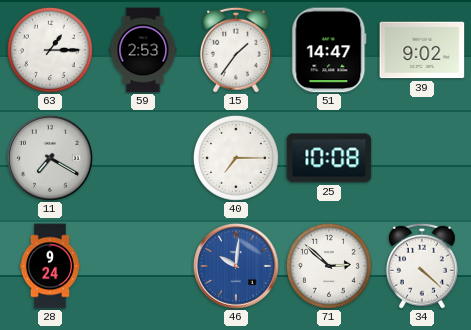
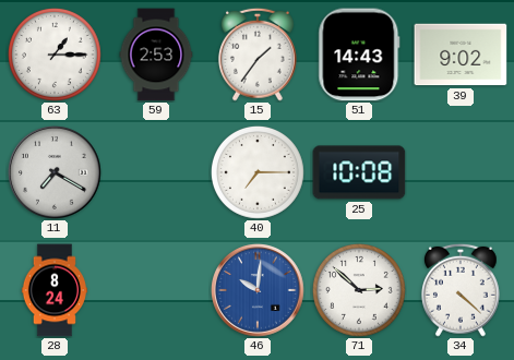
51: 14:47 -> 14:43
28: 9:24 -> 8:24
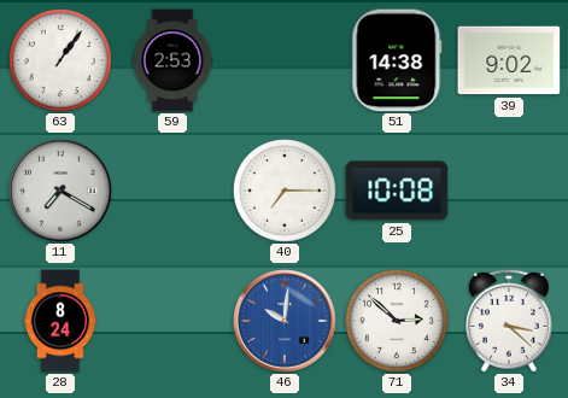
63: 1:15 -> 1:06
15: 1:36 -> none
51: 14:43 -> 14:38
34: 4:22 -> 3:22
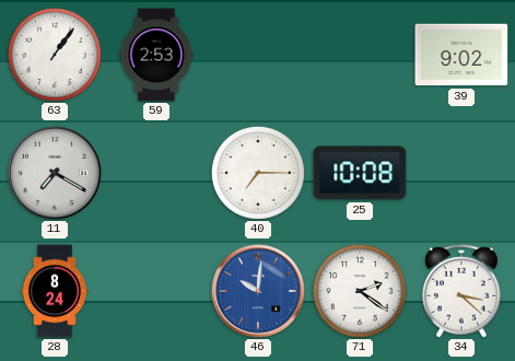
51: 14:38 -> none
71: 2:52 -> 2:21
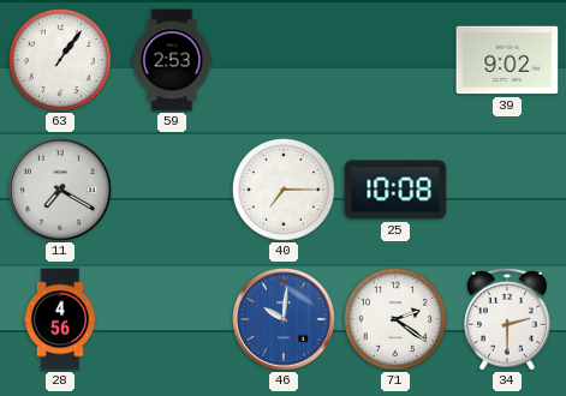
28: 8:24 -> 4:56
34: 3:22 -> 2:30
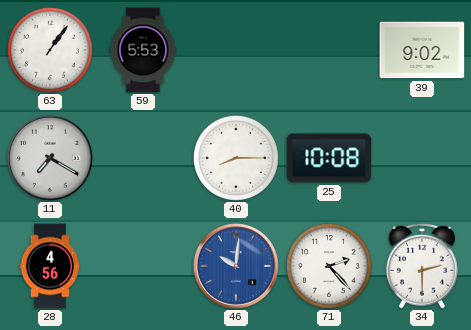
59: 2:53 -> 5:53
40: 7:15 -> 8:15
71: 2:21 -> 2:23
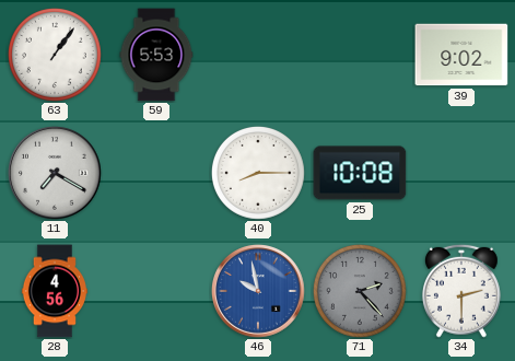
46: 10:01 -> 9:58
71 dial: white -> grey
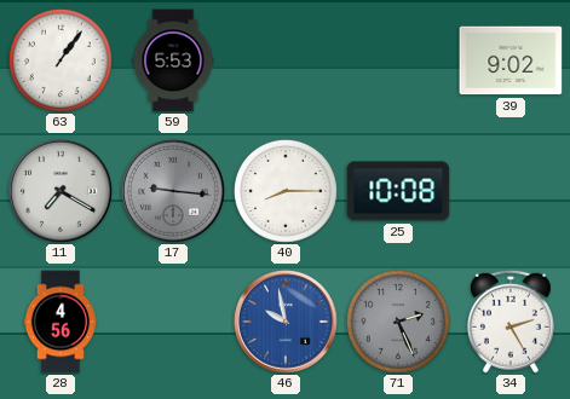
17: none -> 9:16
71: 2:23 -> 2:26
34: 2:30 -> 2:25
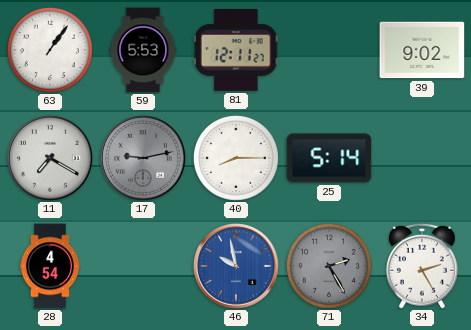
81: none -> 12:11
17: 9:16 -> 9:13
25: 10:08 -> 5:14
28: 4:56 -> 4:54
71: 2:26 -> 2:25
